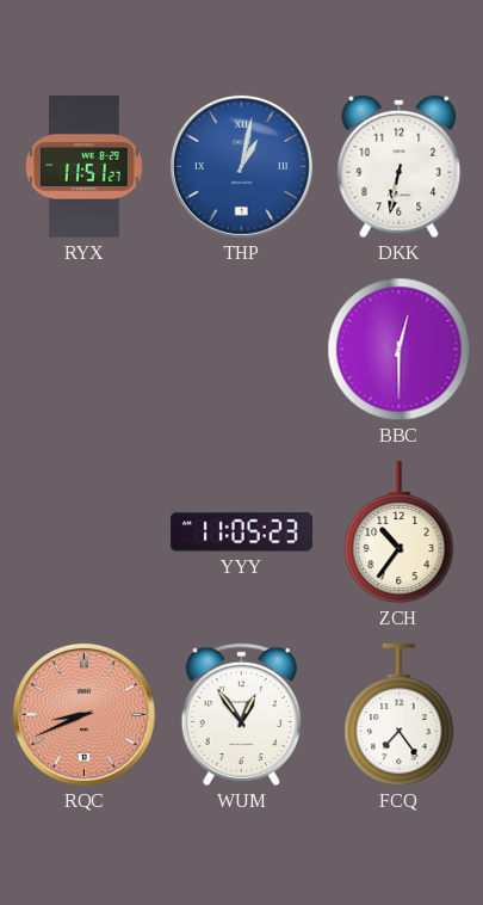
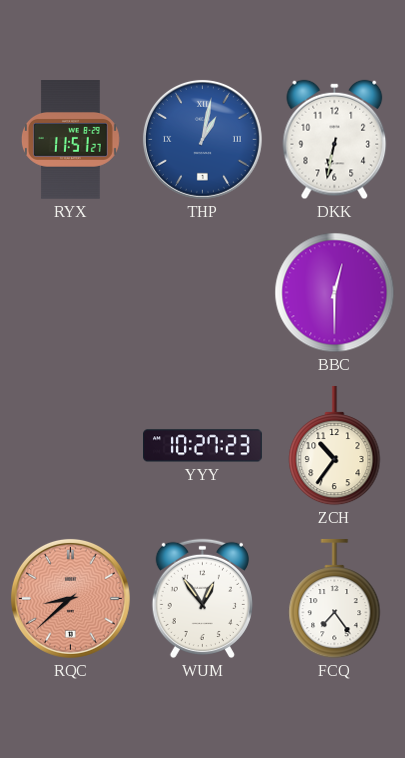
YYY: 11:05 -> 10:27
RQC: 8:41 -> 8:38
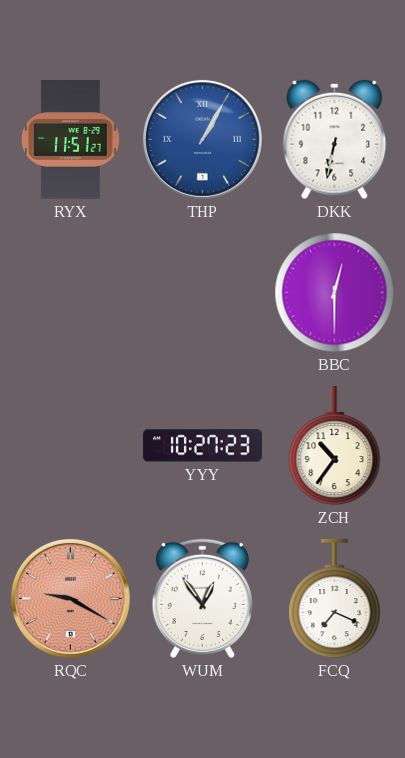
THP: 1:02 -> 1:05
RQC: 8:38 -> 9:20
FCQ: 7:24 -> 7:19
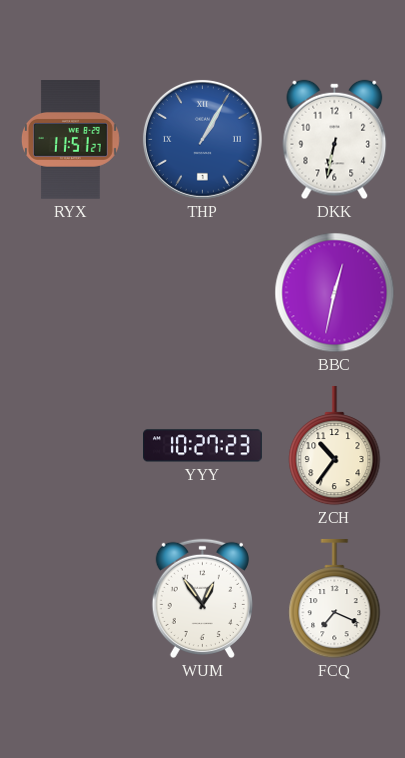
BBC: 12:30 -> 12:32
RQC: 9:20 -> none
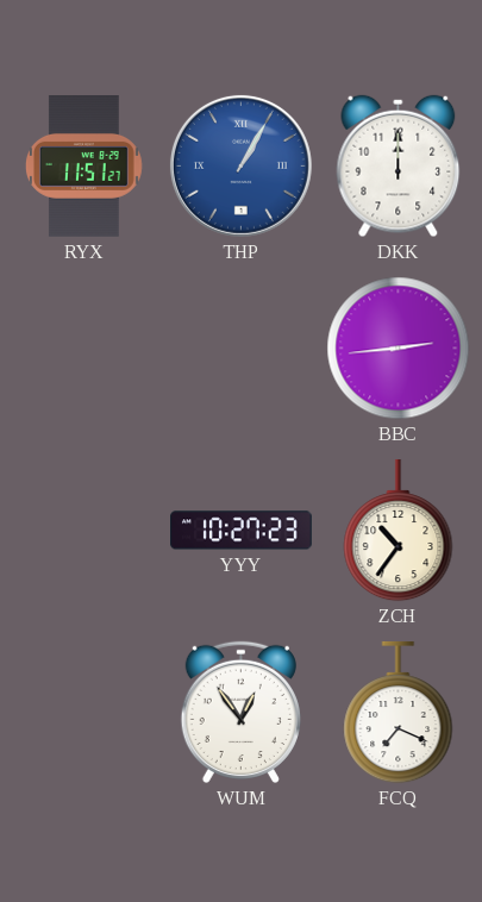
DKK: 6:32 -> 12:00
BBC: 12:32 -> 2:44
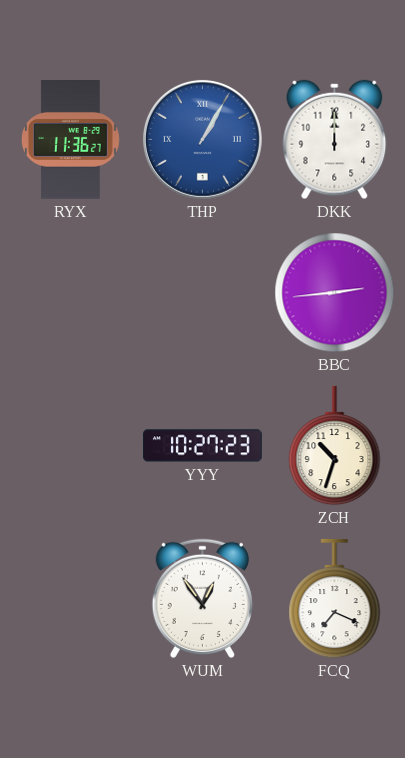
RYX: 11:51 -> 11:36
ZCH: 10:36 -> 10:33
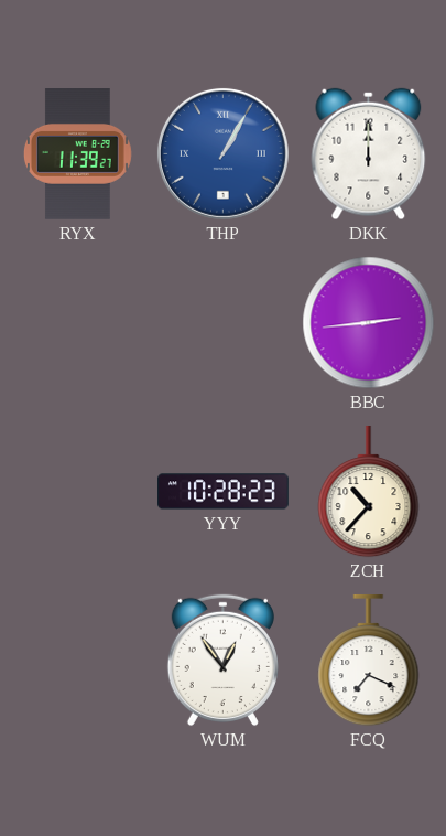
RYX: 11:36 -> 11:39
YYY: 10:27 -> 10:28
ZCH: 10:33 -> 10:37
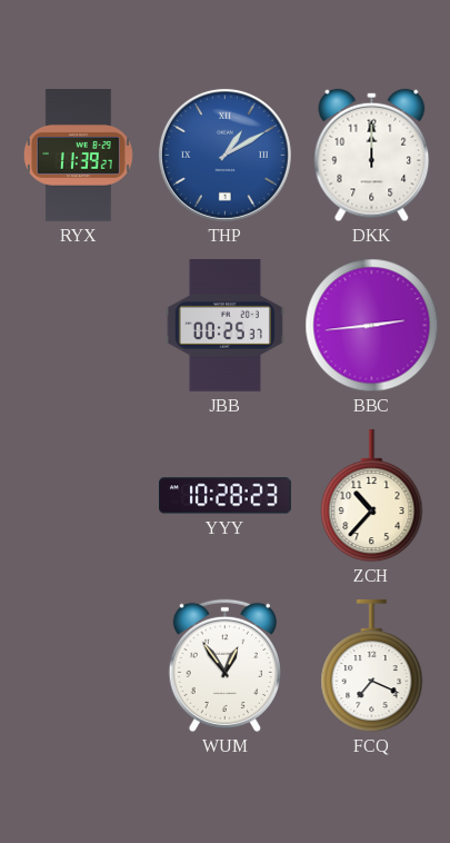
THP: 1:05 -> 1:10
JBB: none -> 00:25
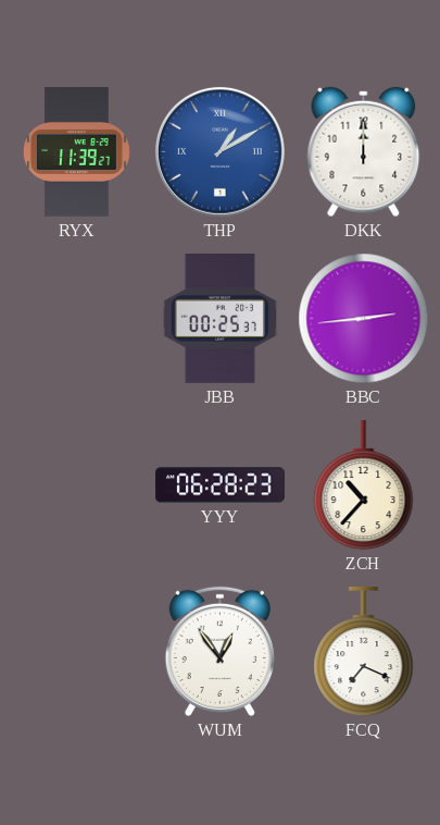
YYY: 10:28 -> 06:28
